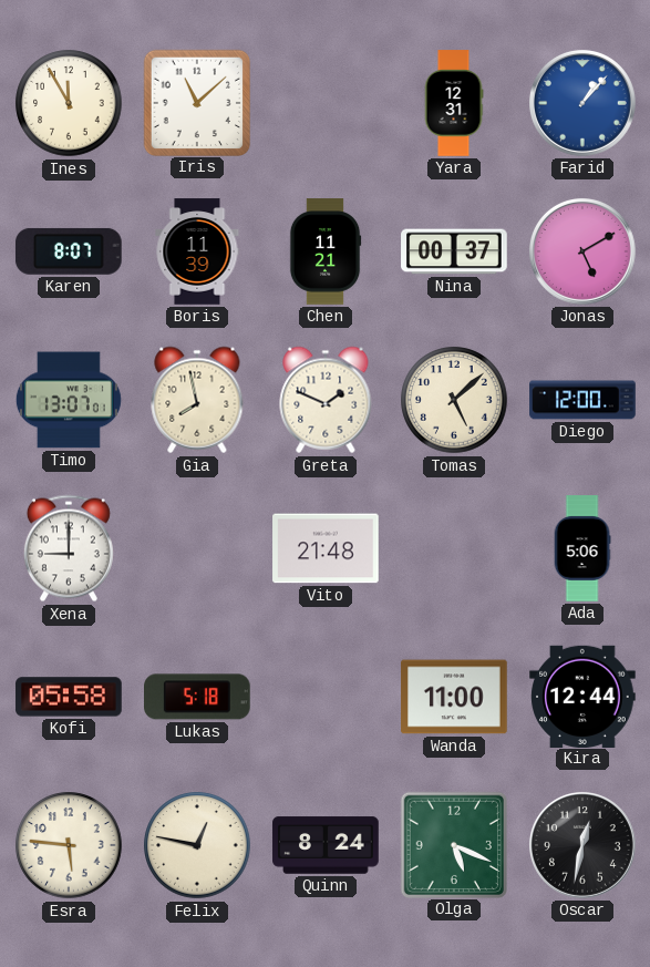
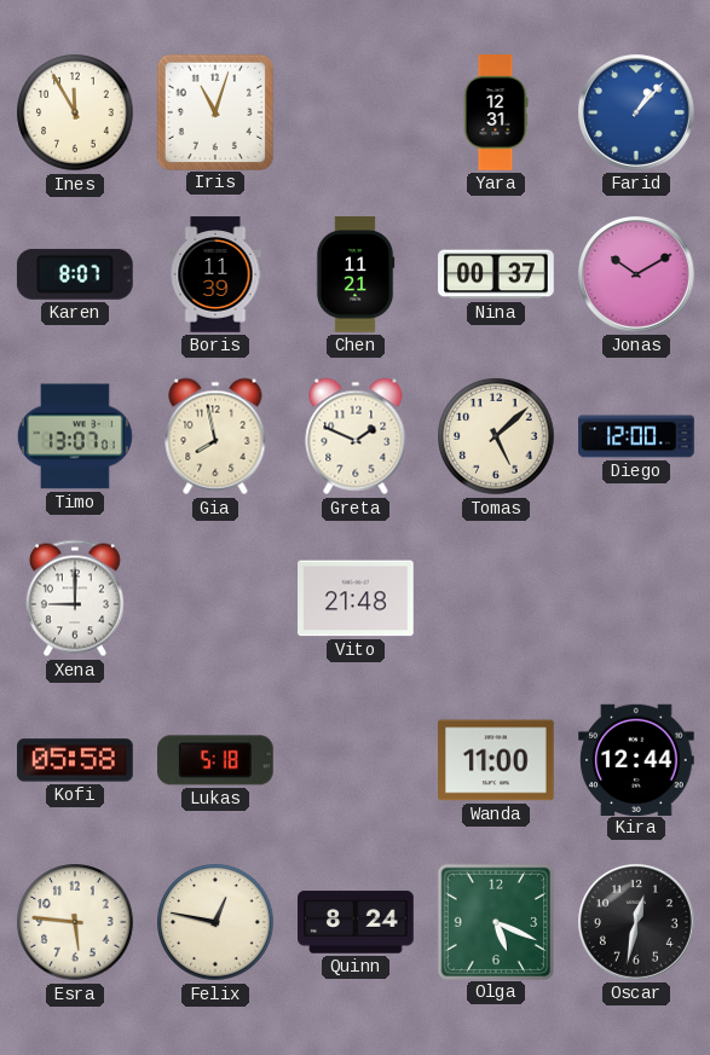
Iris: 11:08 -> 11:03
Jonas: 5:10 -> 10:10
Ada: 5:06 -> none
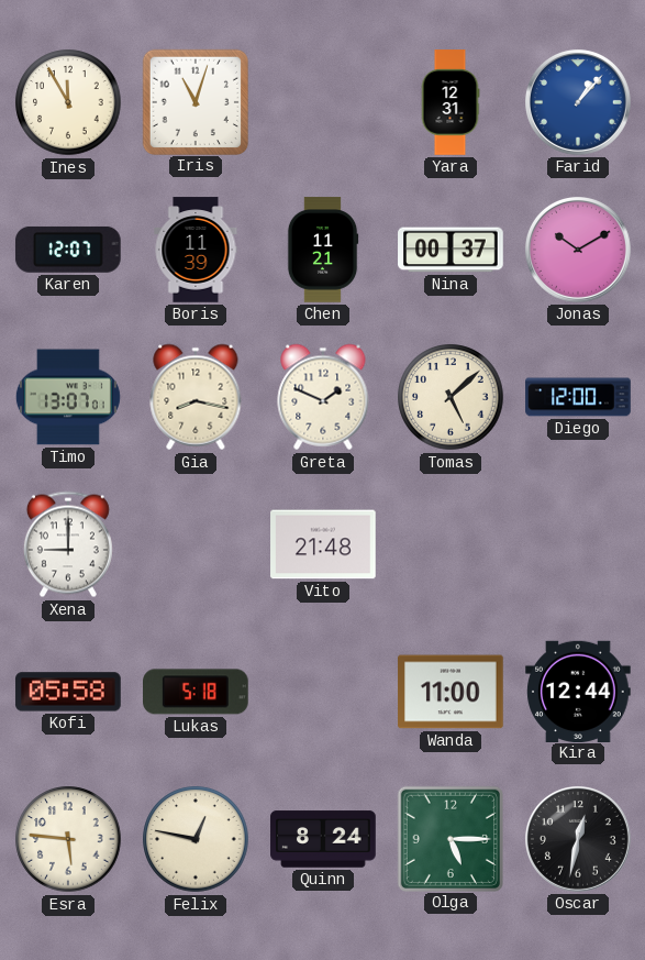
Karen: 8:07 -> 12:07
Gia: 7:58 -> 8:17
Olga: 5:19 -> 5:15
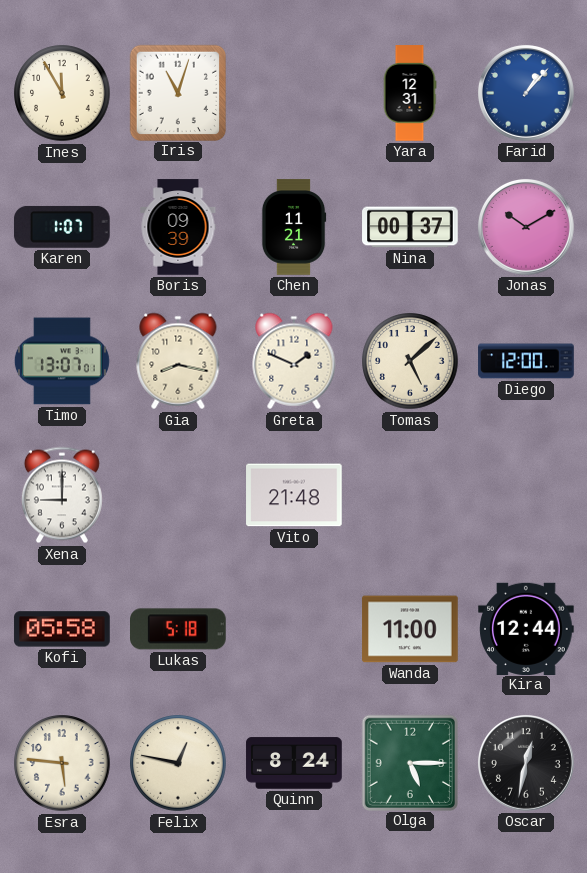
Karen: 12:07 -> 1:07
Boris: 11:39 -> 09:39
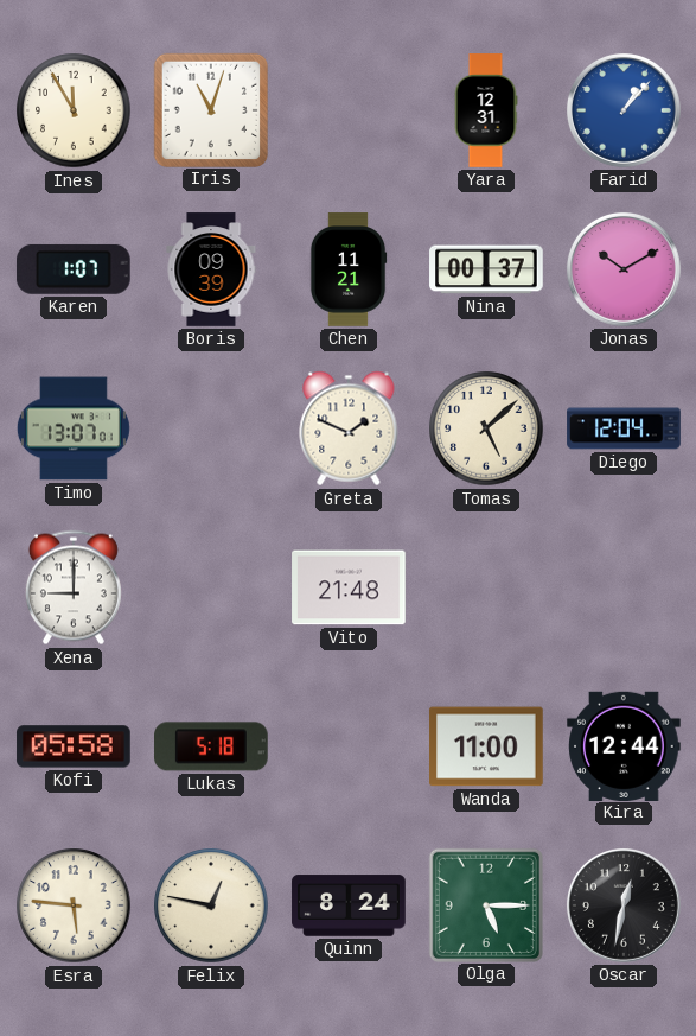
Gia: 8:17 -> none
Diego: 12:00 -> 12:04
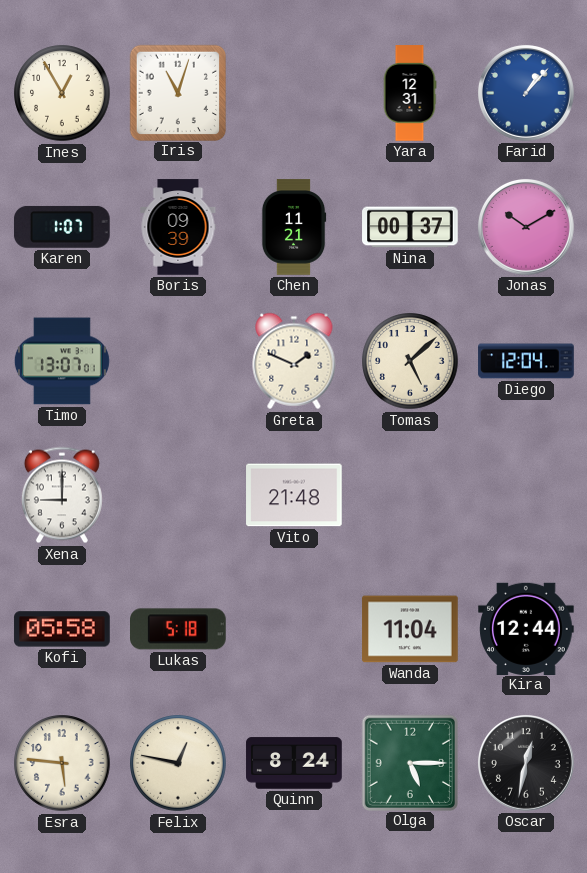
Ines: 11:55 -> 12:55
Wanda: 11:00 -> 11:04
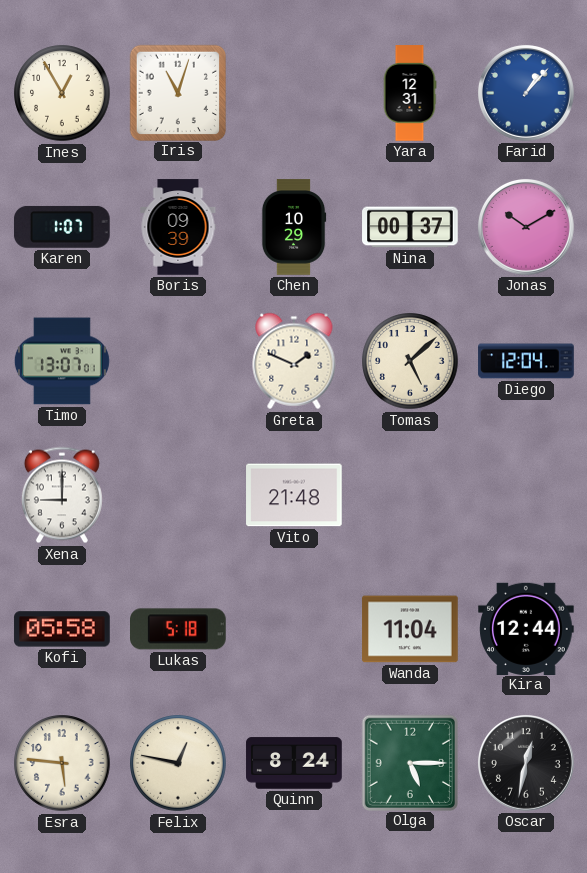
Chen: 11:21 -> 10:29
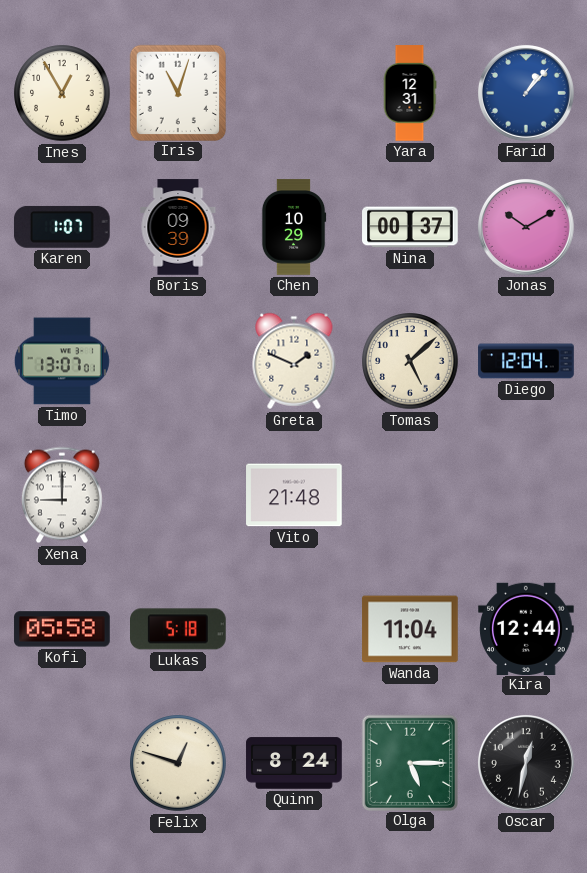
Esra: 5:46 -> none
Felix: 12:47 -> 12:48
